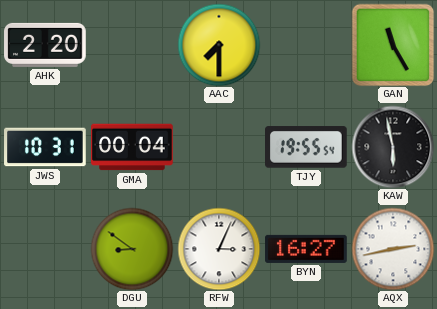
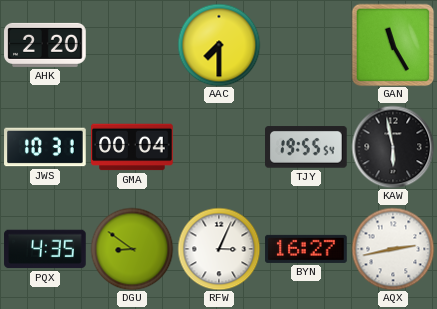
PQX: none -> 4:35
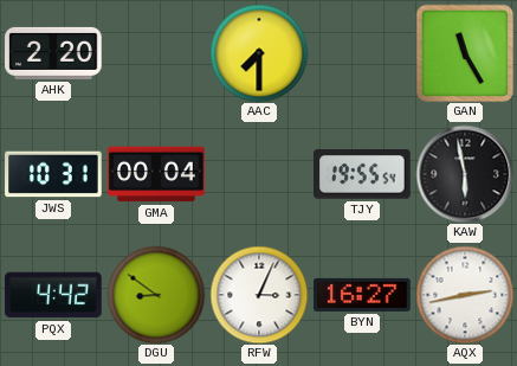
PQX: 4:35 -> 4:42
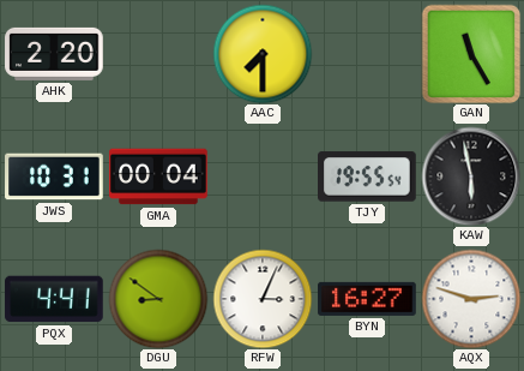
PQX: 4:42 -> 4:41
AQX: 2:43 -> 2:48
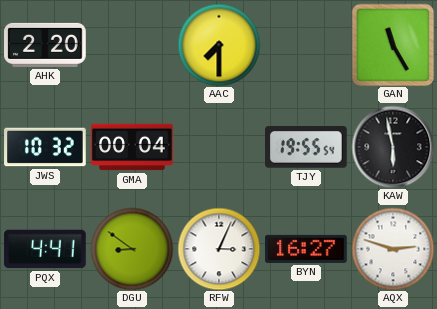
JWS: 10:31 -> 10:32
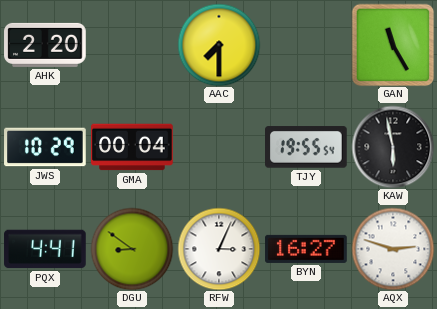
JWS: 10:32 -> 10:29
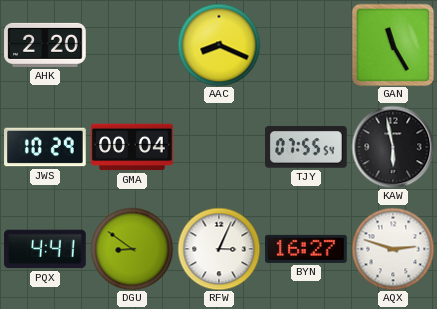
AAC: 7:30 -> 8:19
TJY: 19:55 -> 07:55
